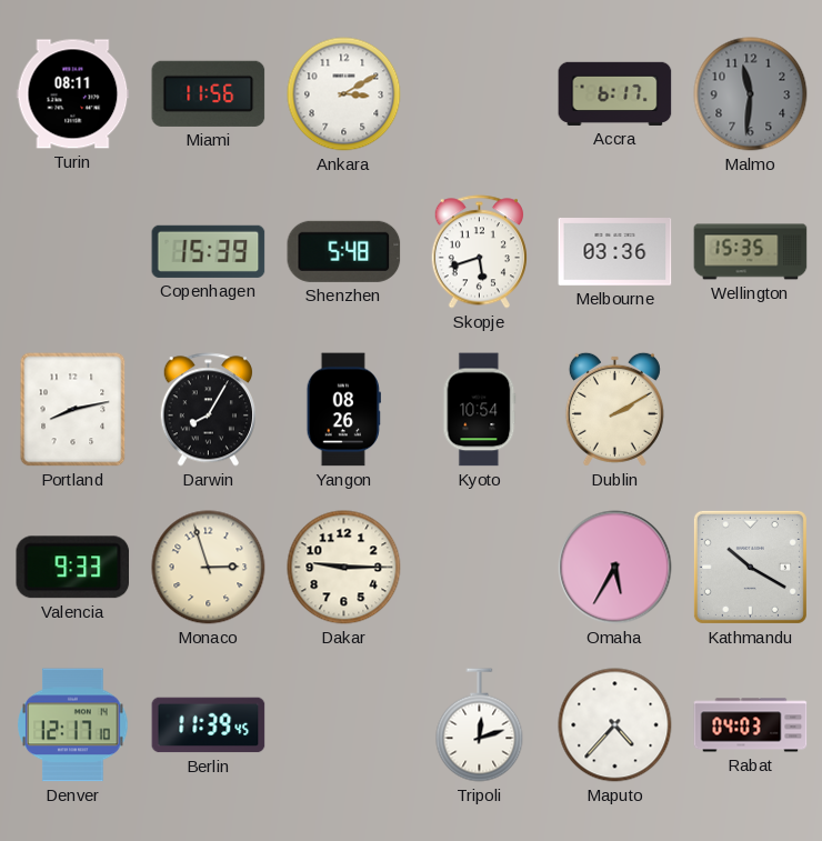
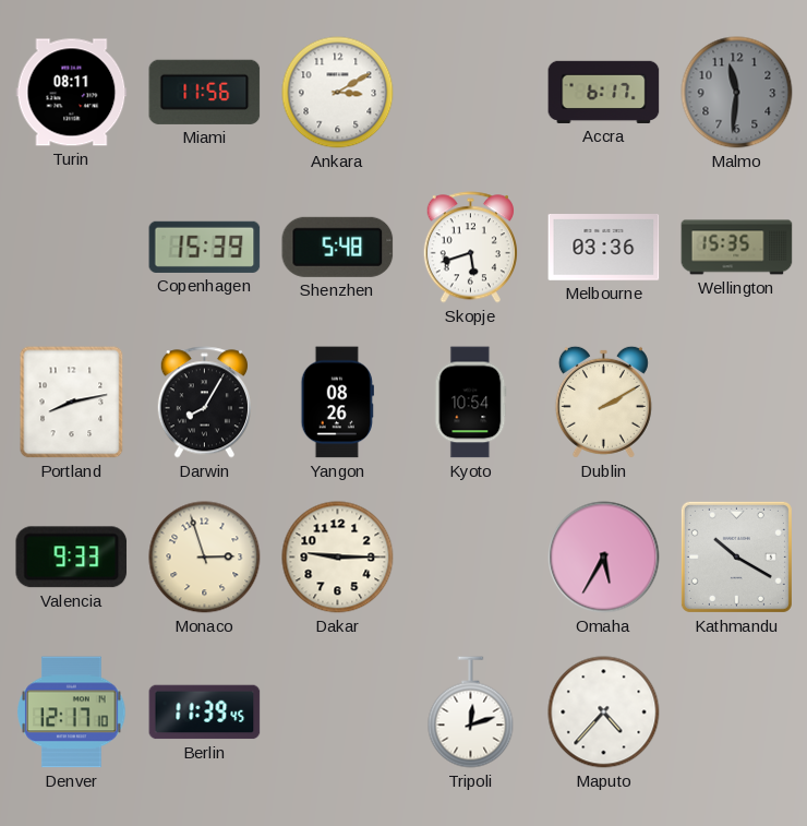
Rabat: 04:03 -> none
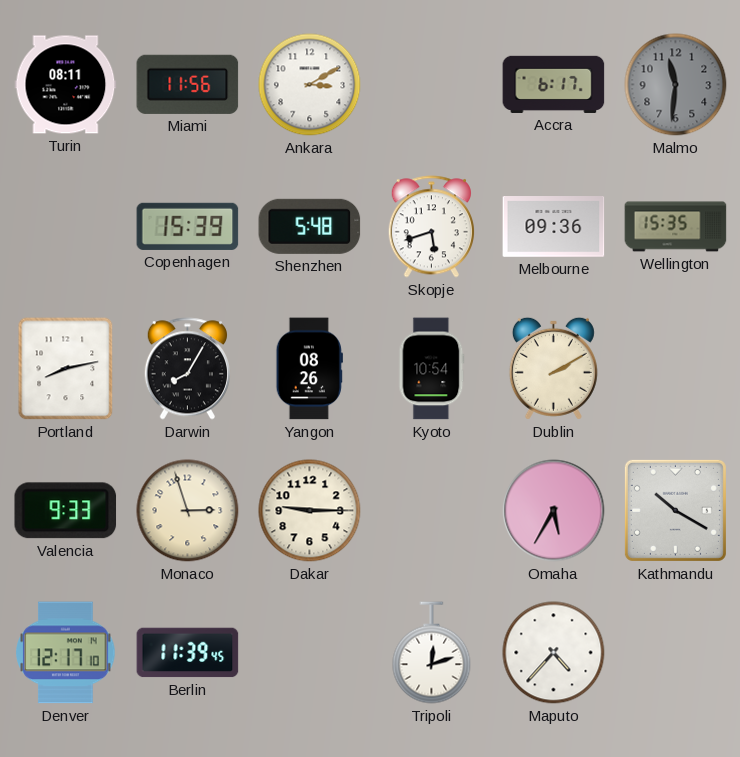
Melbourne: 03:36 -> 09:36
